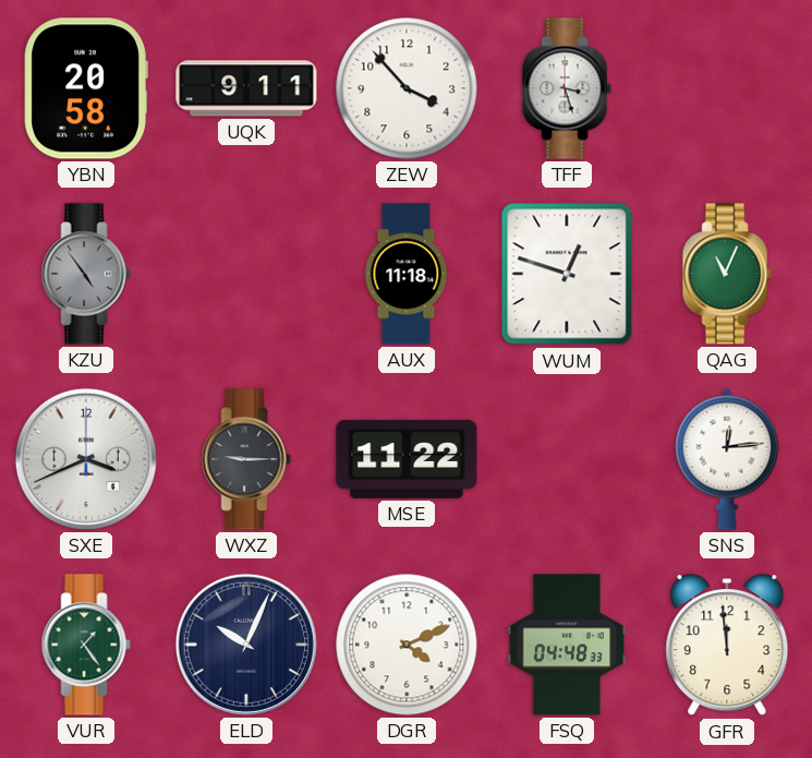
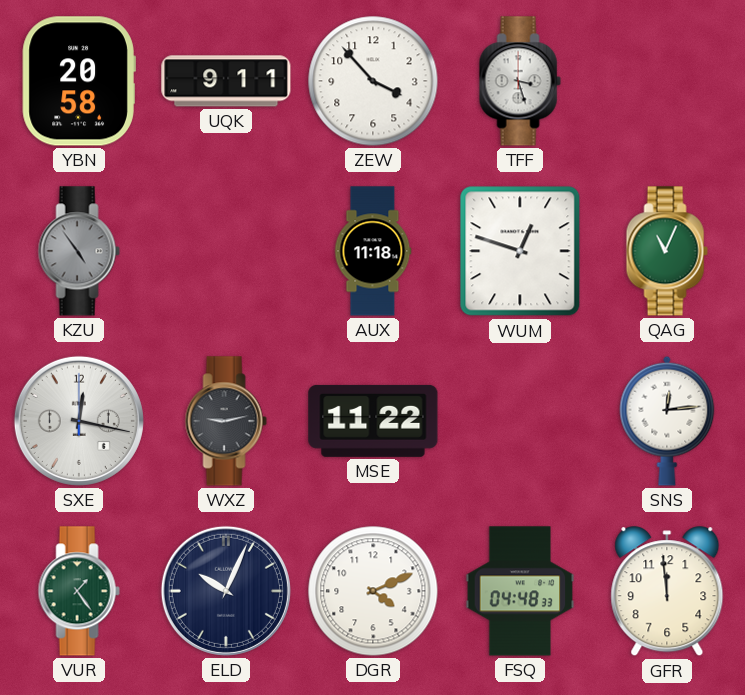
SXE: 3:41 -> 12:17
WXZ: 9:15 -> 9:13
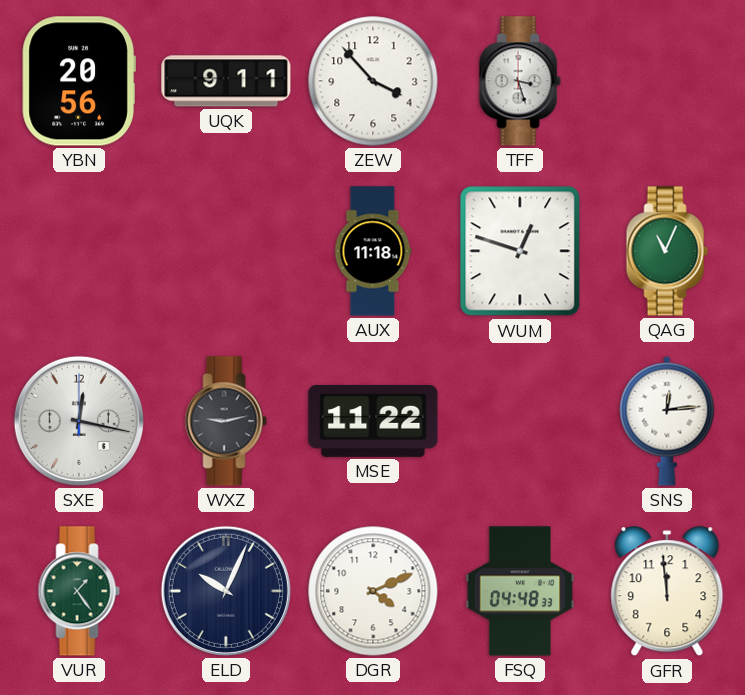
YBN: 20:58 -> 20:56
KZU: 4:54 -> none
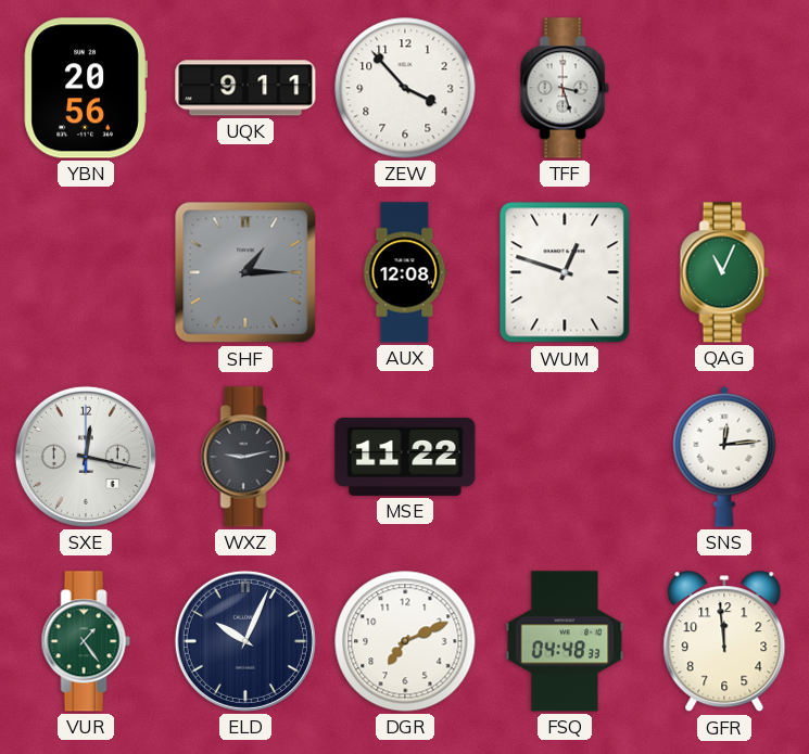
SHF: none -> 1:15
AUX: 11:18 -> 12:08
DGR: 4:11 -> 7:11
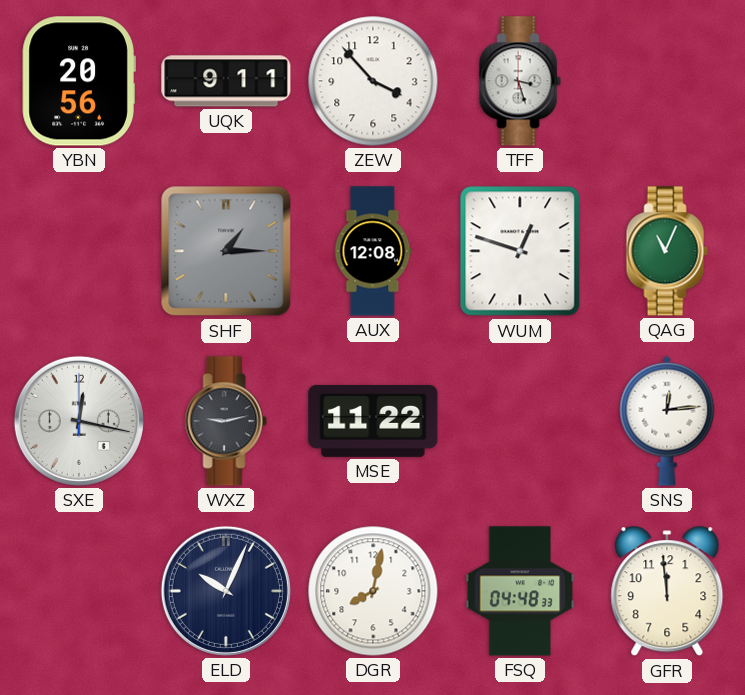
VUR: 1:24 -> none
DGR: 7:11 -> 8:02
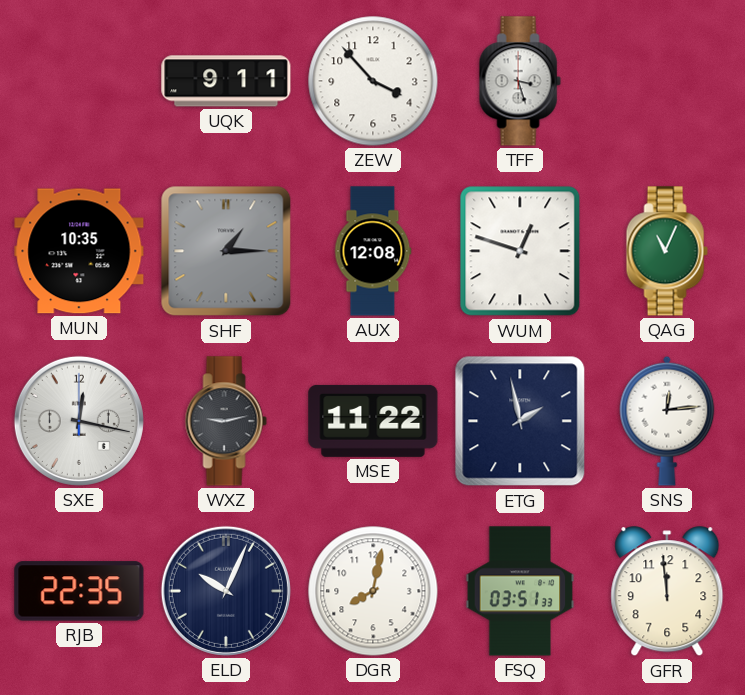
YBN: 20:56 -> none
MUN: none -> 10:35
ETG: none -> 1:58
RJB: none -> 22:35
FSQ: 04:48 -> 03:51
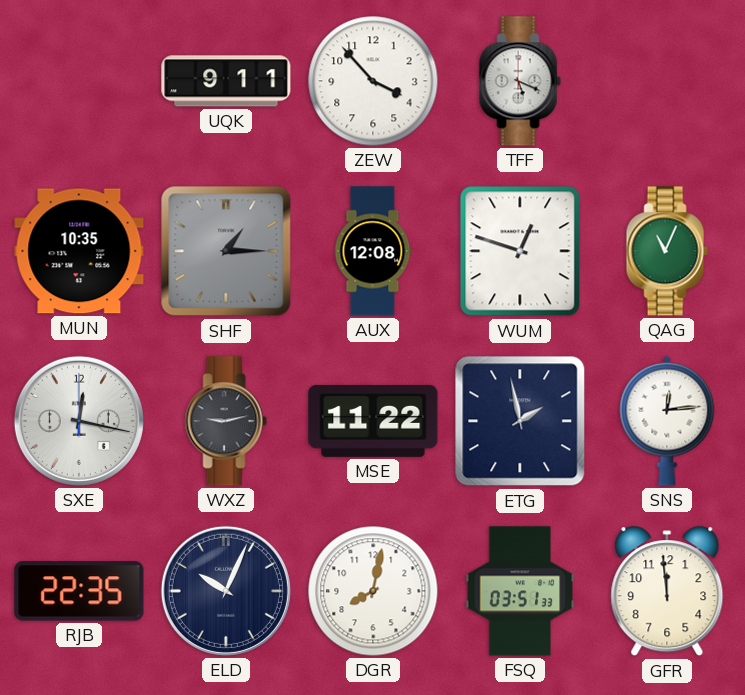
TFF: 3:27 -> 5:19
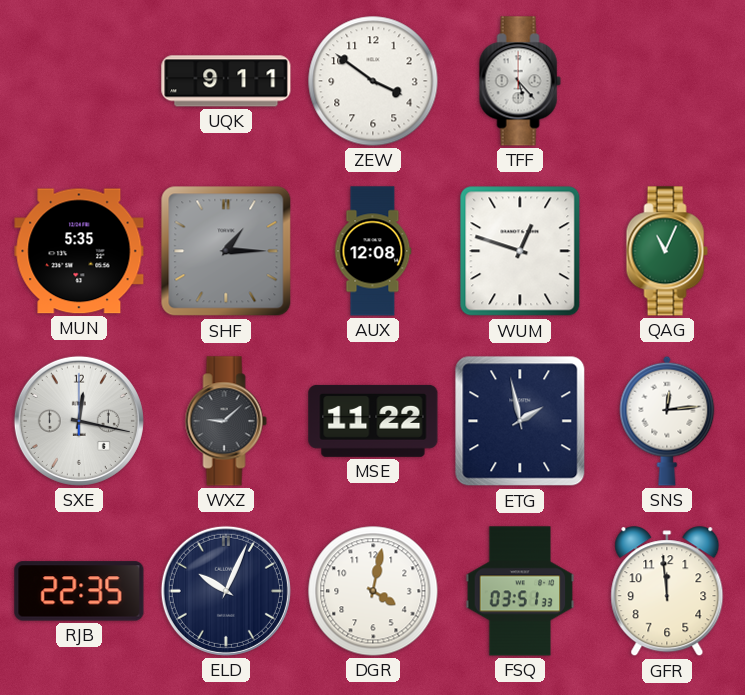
ZEW: 3:53 -> 3:51
TFF: 5:19 -> 5:23
MUN: 10:35 -> 5:35
WXZ: 9:13 -> 9:08
DGR: 8:02 -> 4:02
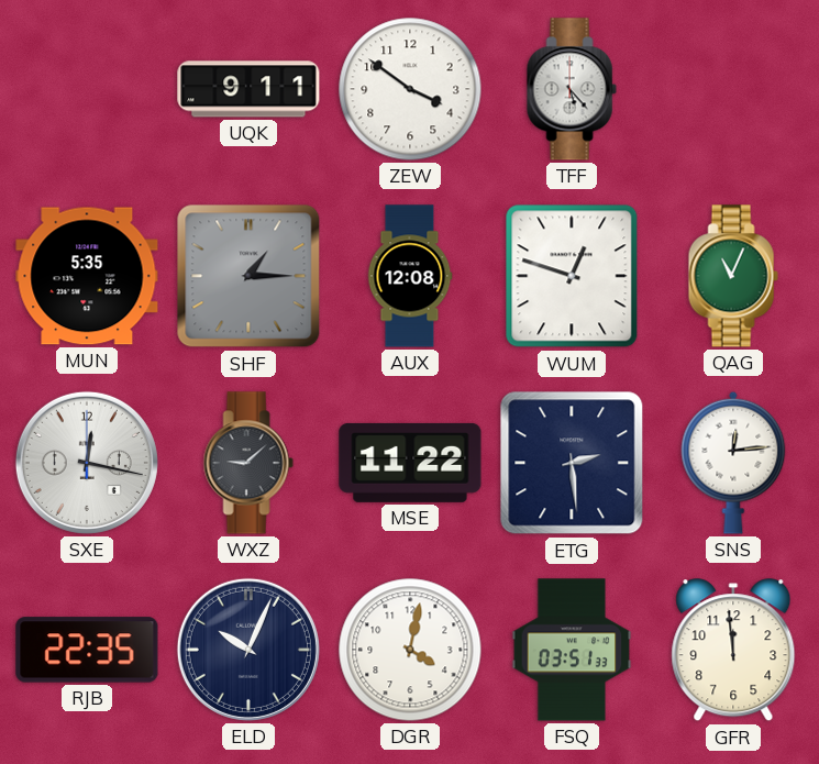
ETG: 1:58 -> 2:29
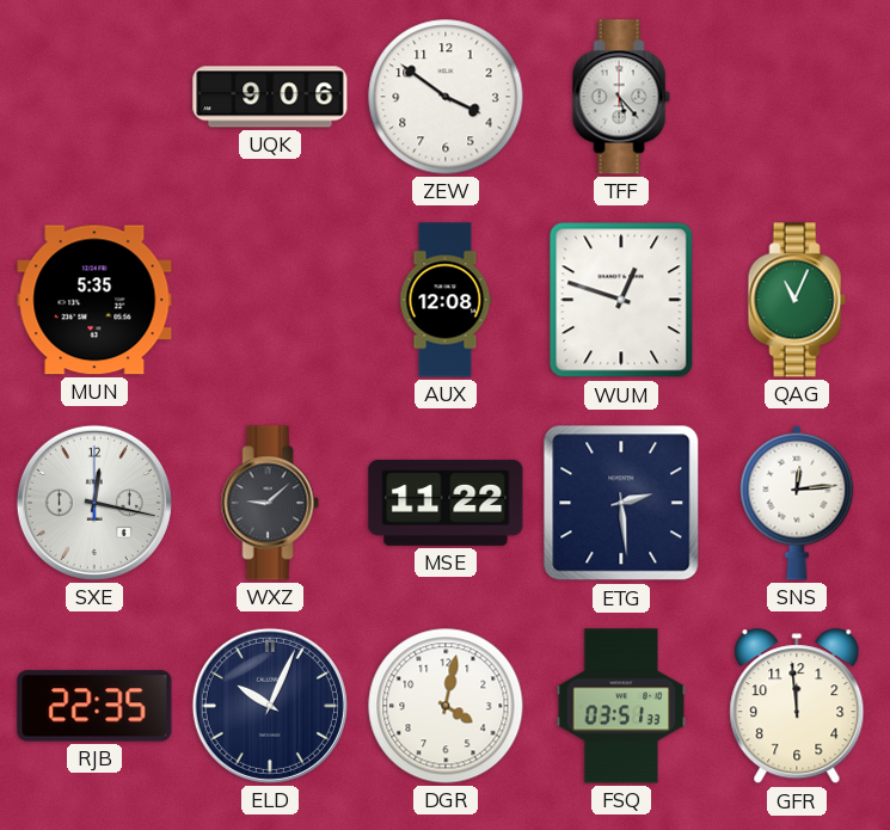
UQK: 9:11 -> 9:06
SHF: 1:15 -> none
